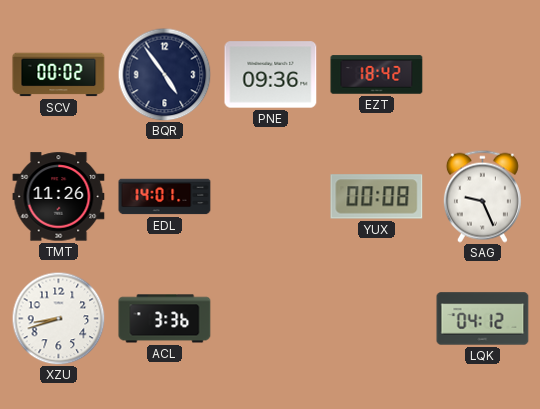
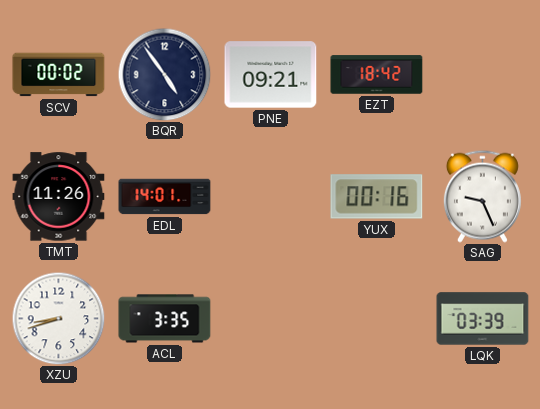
PNE: 09:36 -> 09:21
YUX: 00:08 -> 00:16
ACL: 3:36 -> 3:35
LQK: 04:12 -> 03:39
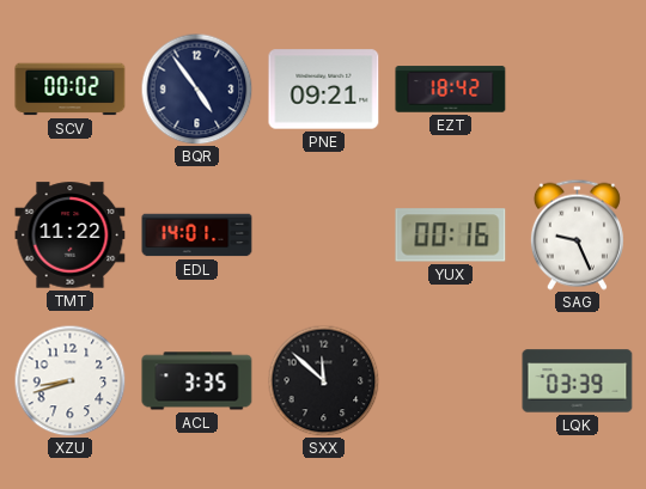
TMT: 11:26 -> 11:22
SXX: none -> 11:52
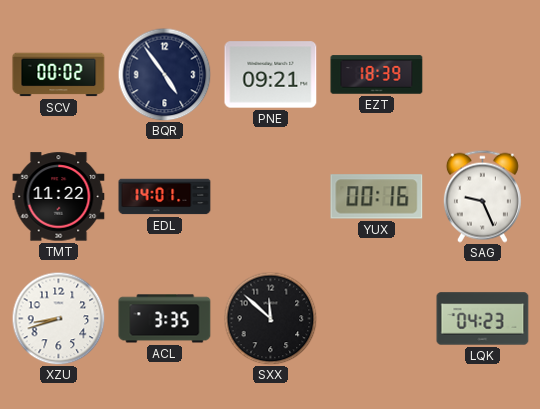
EZT: 18:42 -> 18:39
LQK: 03:39 -> 04:23
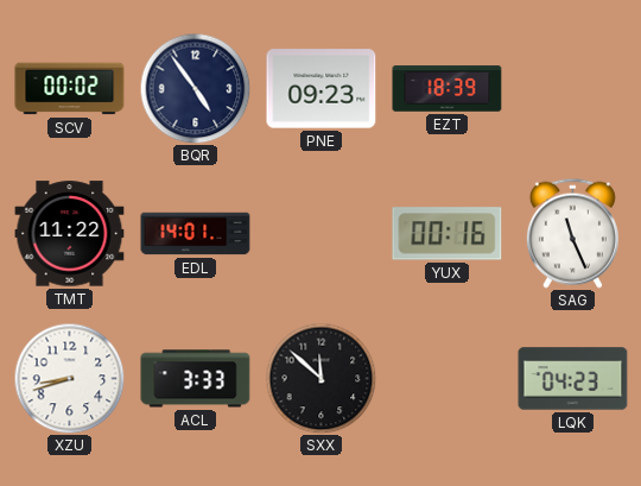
PNE: 09:21 -> 09:23
SAG: 9:26 -> 11:26
ACL: 3:35 -> 3:33
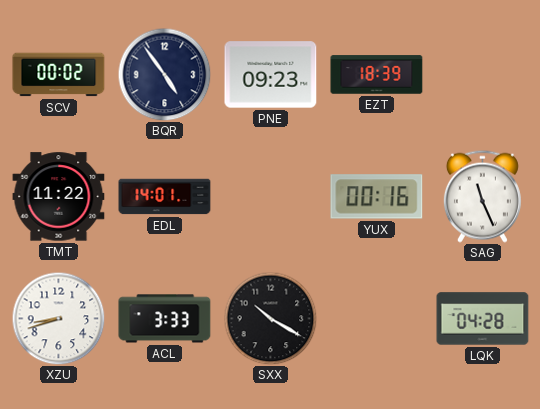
SXX: 11:52 -> 10:20
LQK: 04:23 -> 04:28
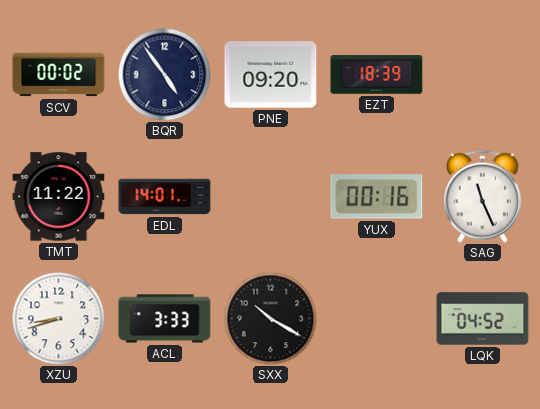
PNE: 09:23 -> 09:20
LQK: 04:28 -> 04:52
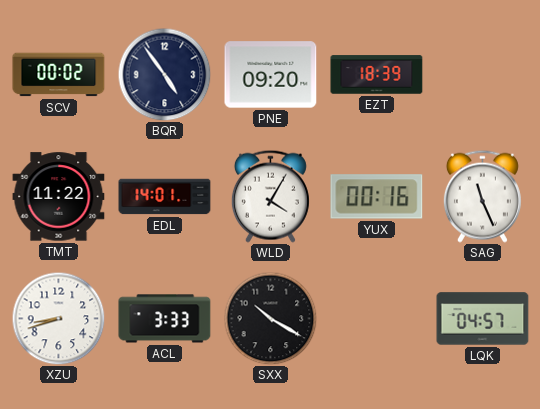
WLD: none -> 4:05
LQK: 04:52 -> 04:57
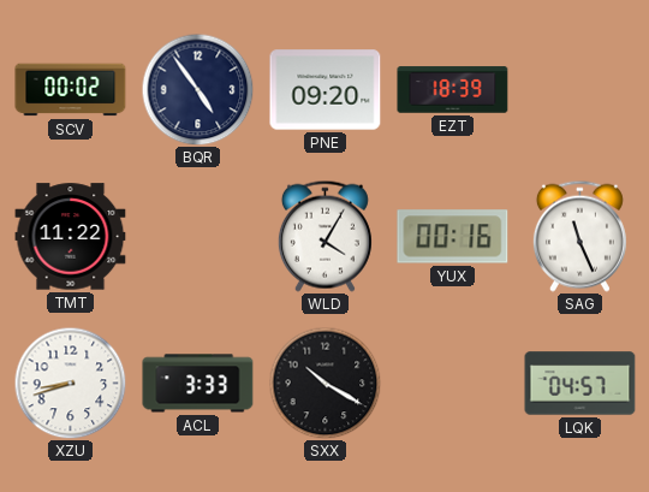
EDL: 14:01 -> none
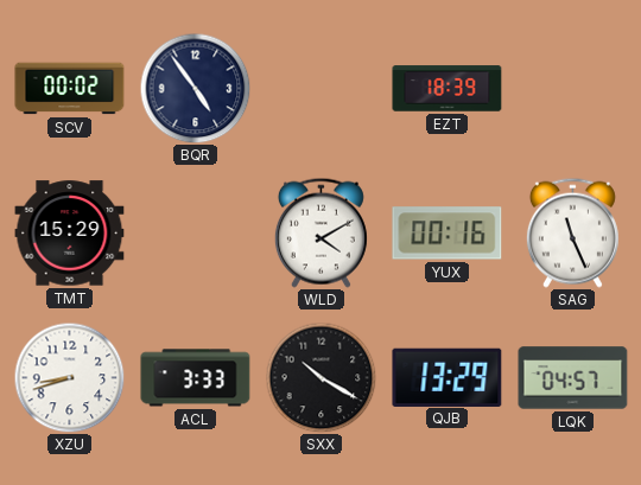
PNE: 09:20 -> none
TMT: 11:22 -> 15:29
WLD: 4:05 -> 4:10
QJB: none -> 13:29
